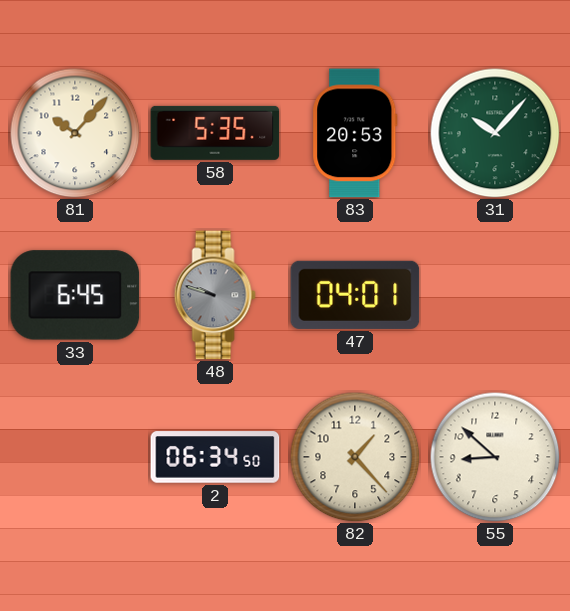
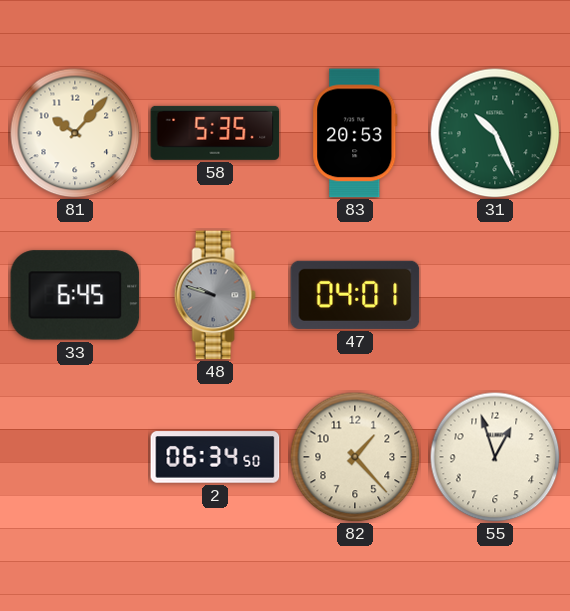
31: 10:07 -> 10:26
55: 8:52 -> 12:57
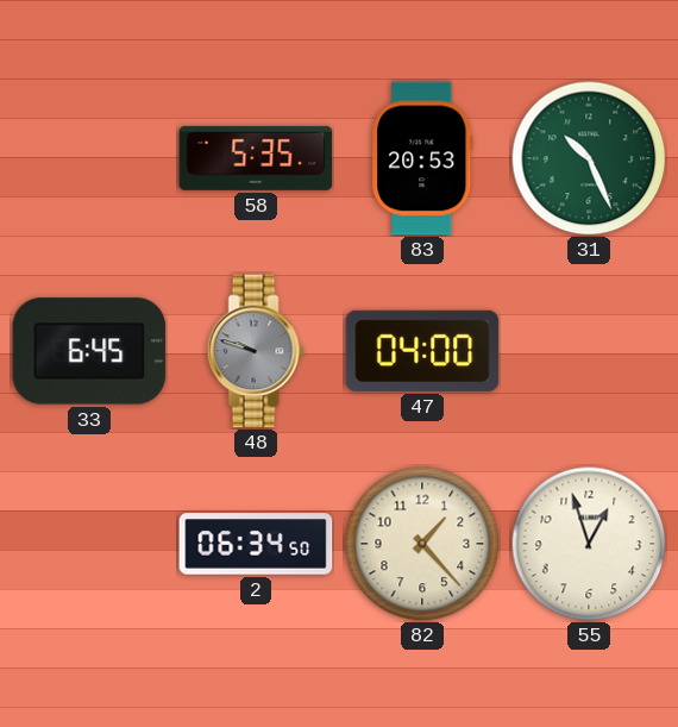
81: 10:07 -> none
47: 04:01 -> 04:00
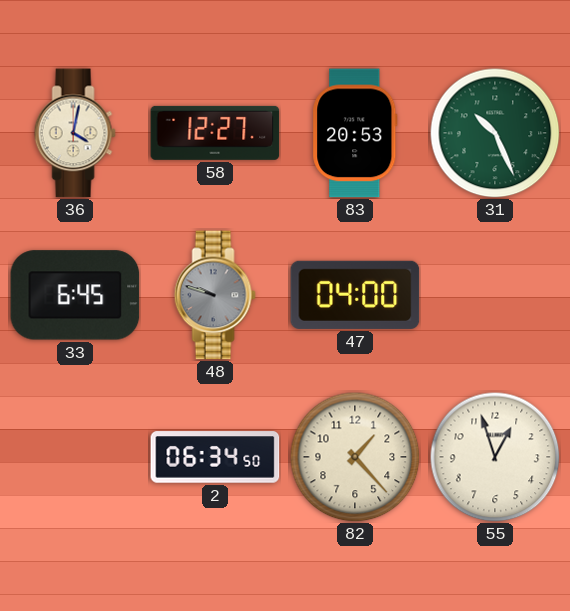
36: none -> 4:02
58: 5:35 -> 12:27
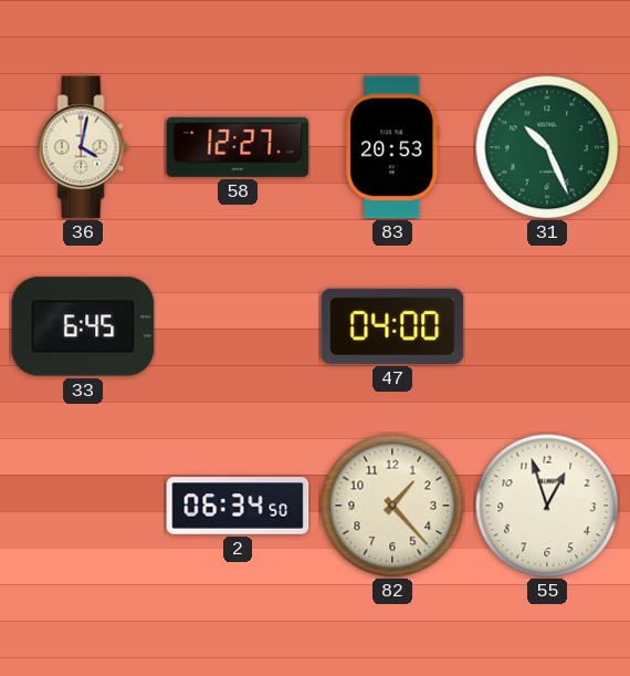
48: 9:48 -> none
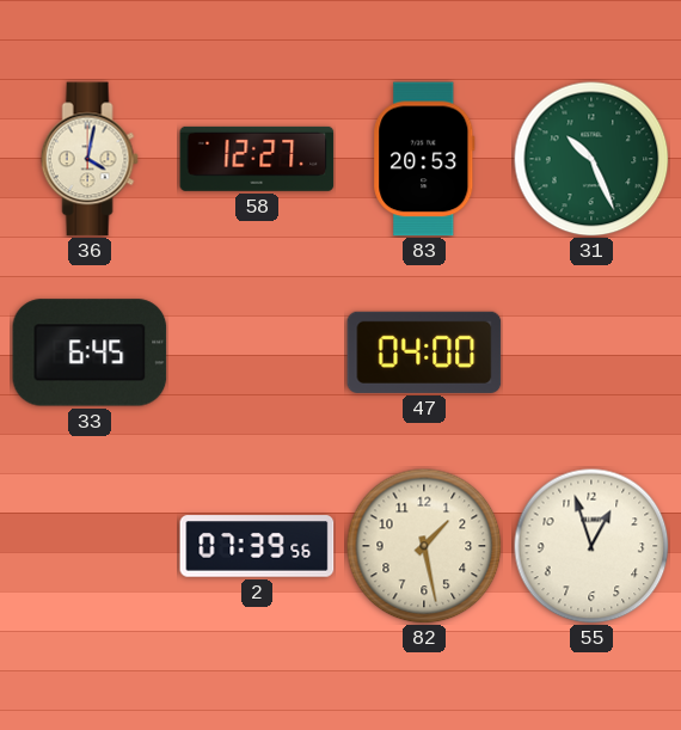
2: 06:34 -> 07:39
82: 1:23 -> 1:28
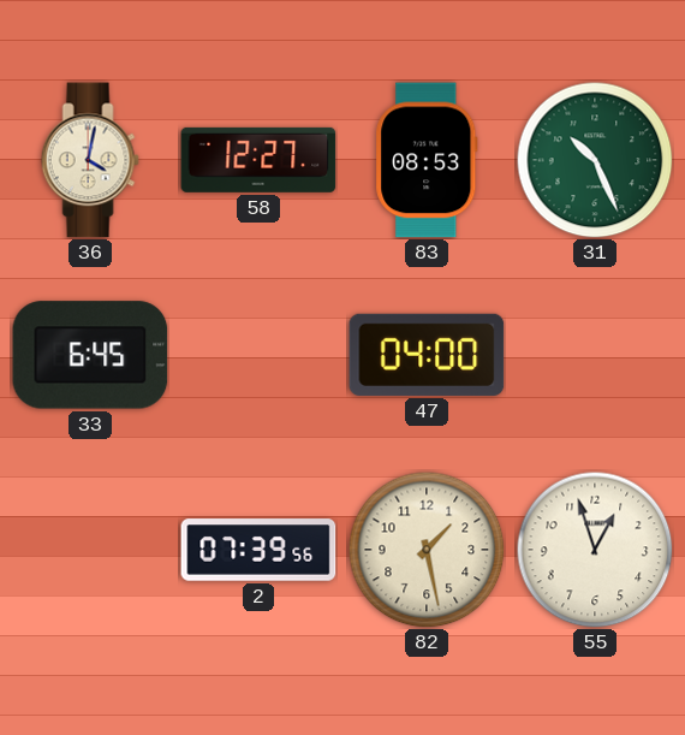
83: 20:53 -> 08:53
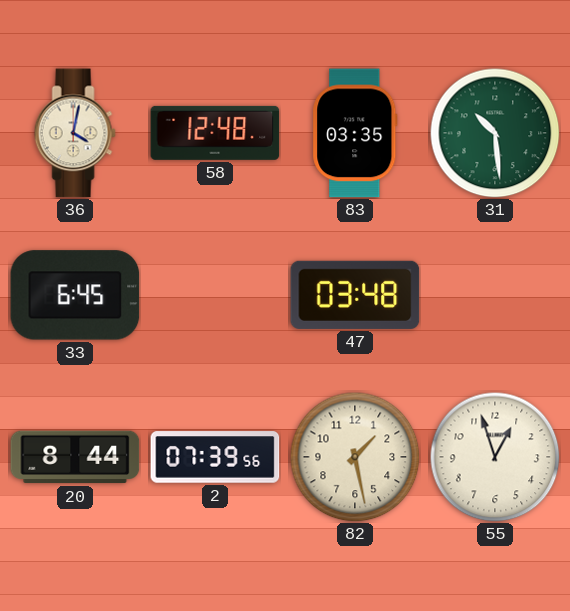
58: 12:27 -> 12:48
83: 08:53 -> 03:35
31: 10:26 -> 10:29
47: 04:00 -> 03:48
20: none -> 8:44
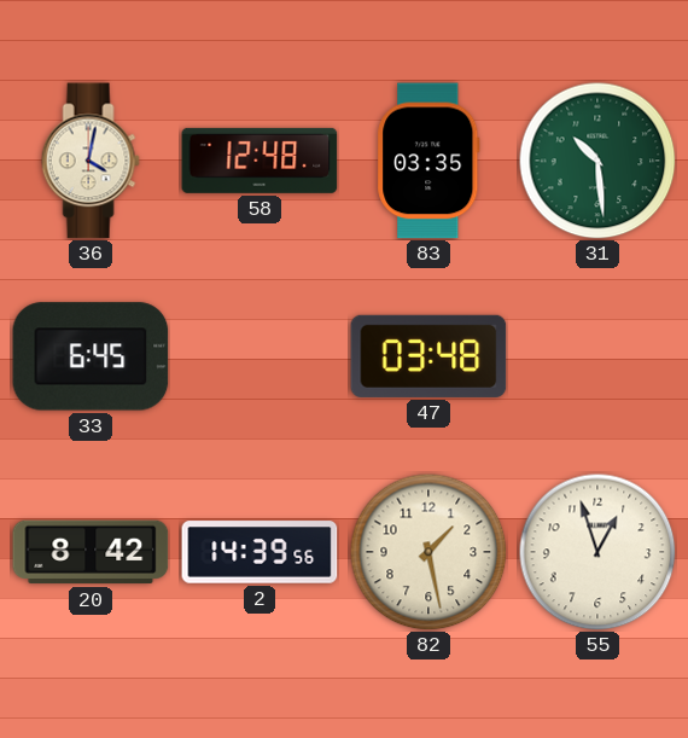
20: 8:44 -> 8:42
2: 07:39 -> 14:39
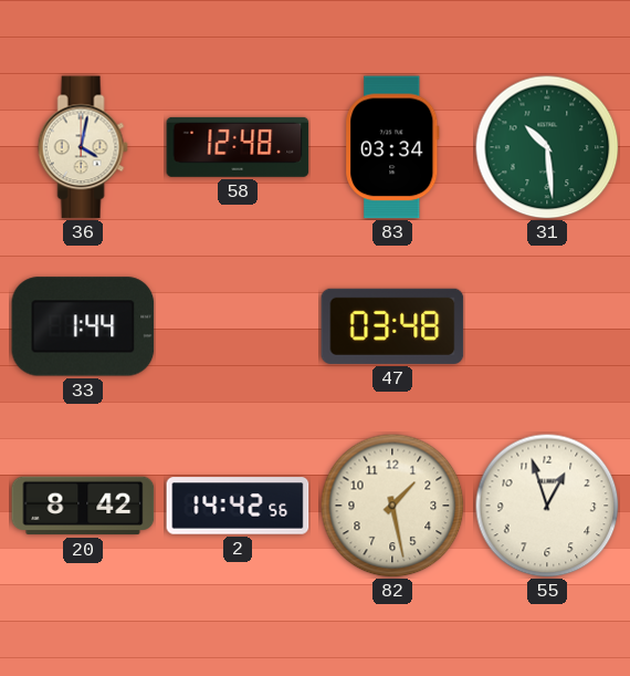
83: 03:35 -> 03:34
33: 6:45 -> 1:44
2: 14:39 -> 14:42
